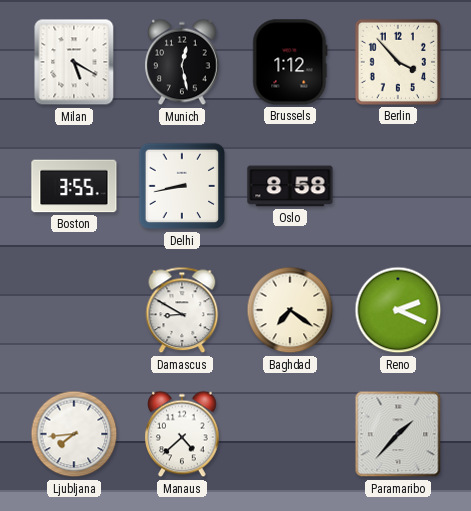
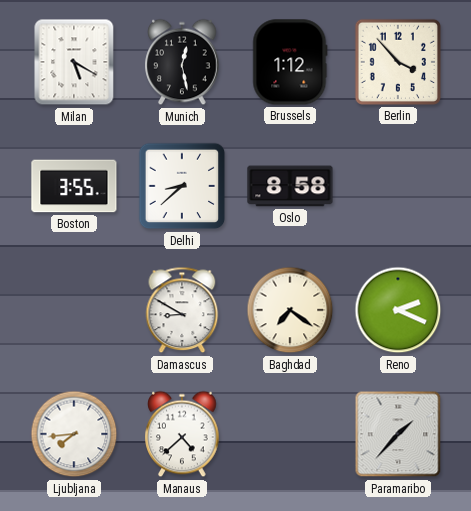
Delhi: 8:43 -> 8:38
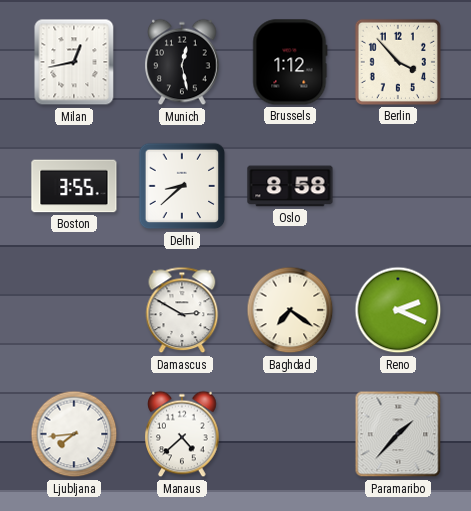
Milan: 5:20 -> 12:43
Damascus: 8:50 -> 2:50
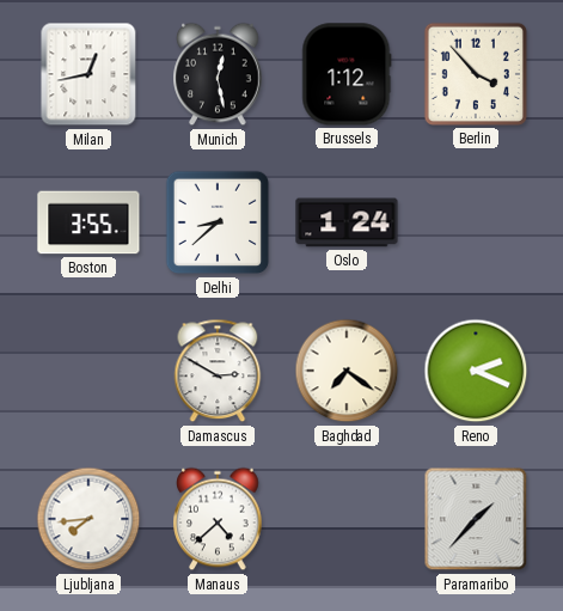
Oslo: 8:58 -> 1:24
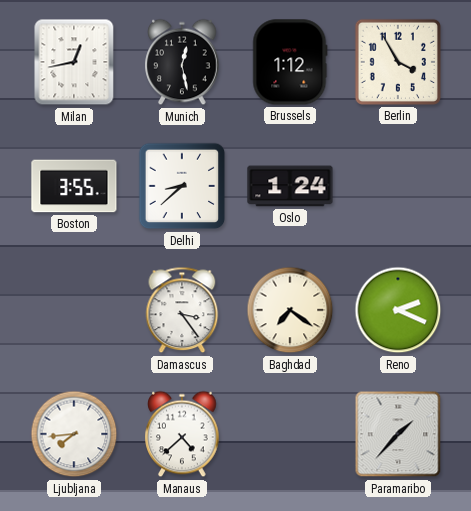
Berlin: 3:53 -> 3:55
Damascus: 2:50 -> 3:24
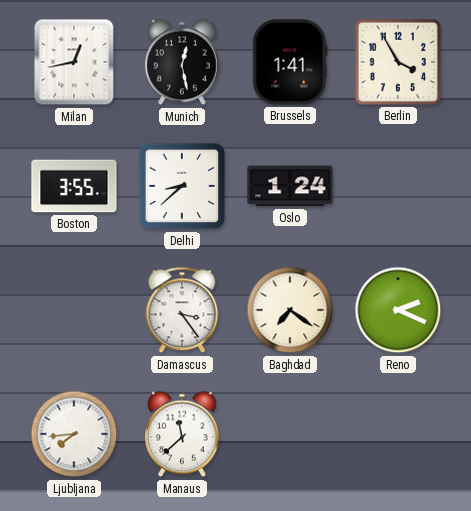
Brussels: 1:12 -> 1:41
Manaus: 4:38 -> 11:38
Paramaribo: 1:37 -> none
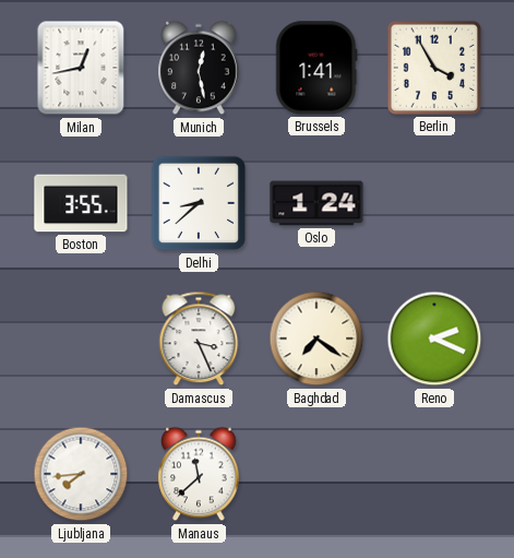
Damascus: 3:24 -> 3:26
